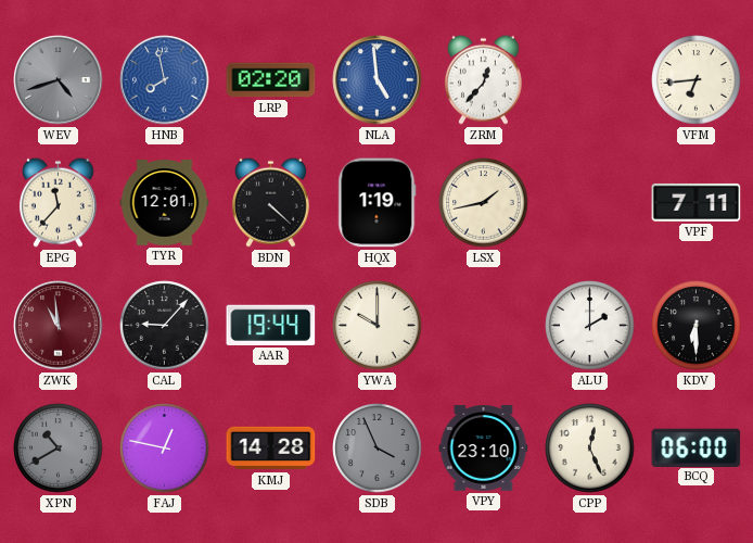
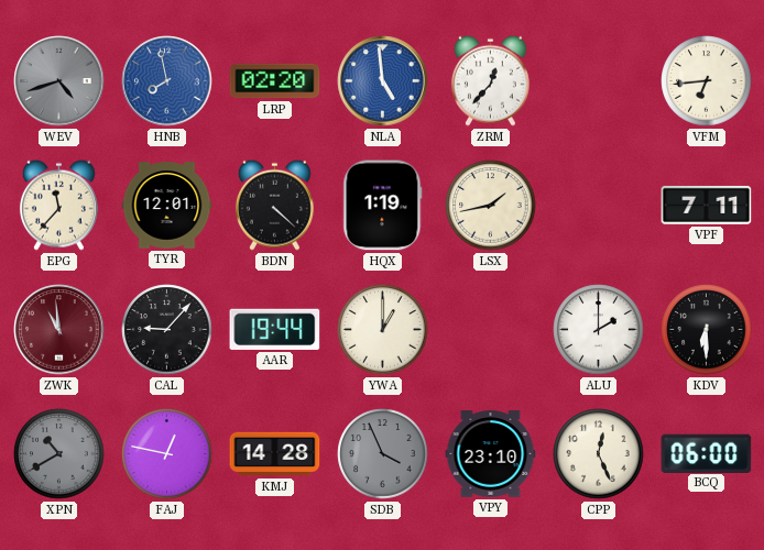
YWA: 10:00 -> 1:00
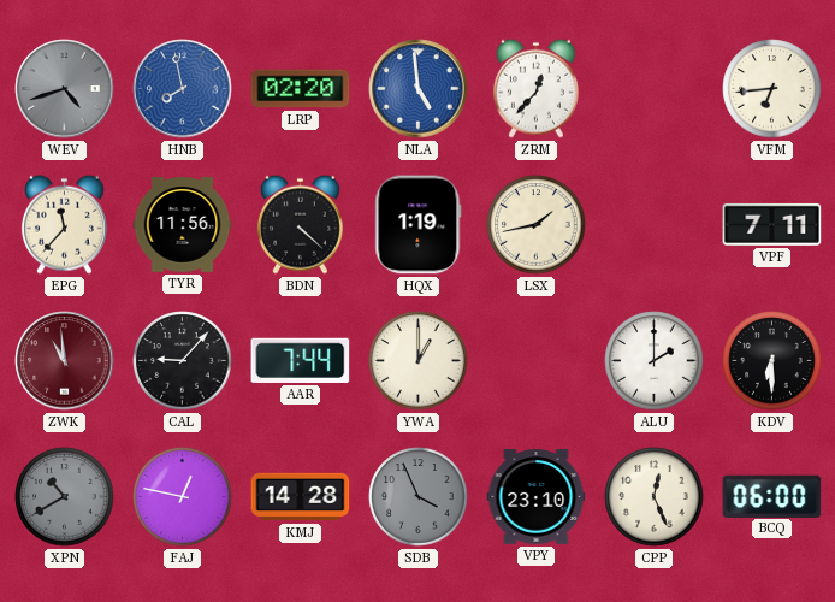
TYR: 12:01 -> 11:56
AAR: 19:44 -> 7:44
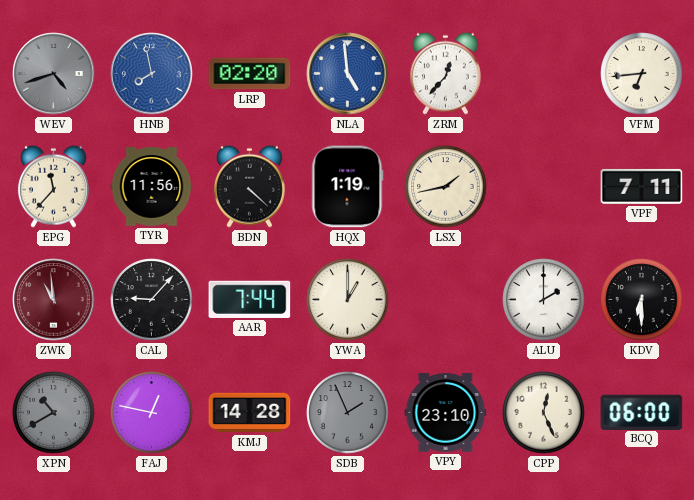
SDB: 3:56 -> 1:56
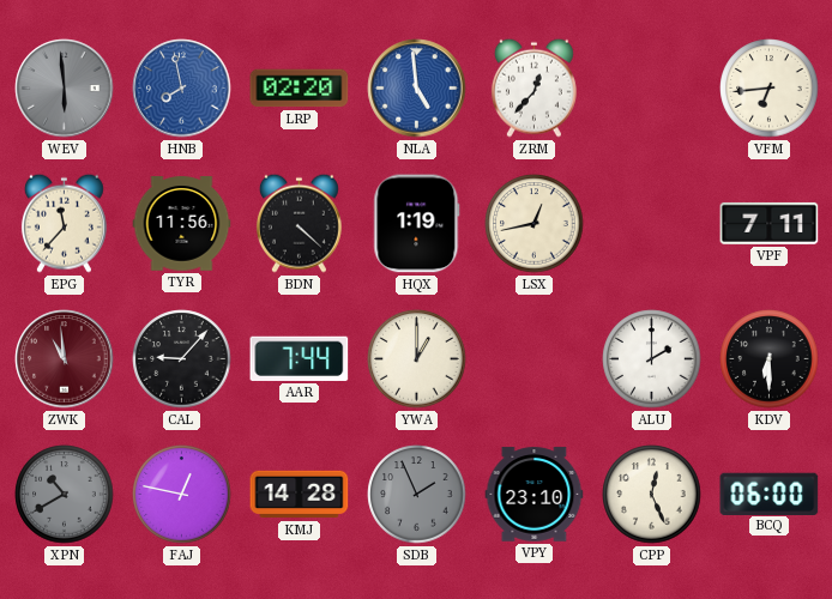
WEV: 4:42 -> 5:59
LSX: 1:43 -> 12:43
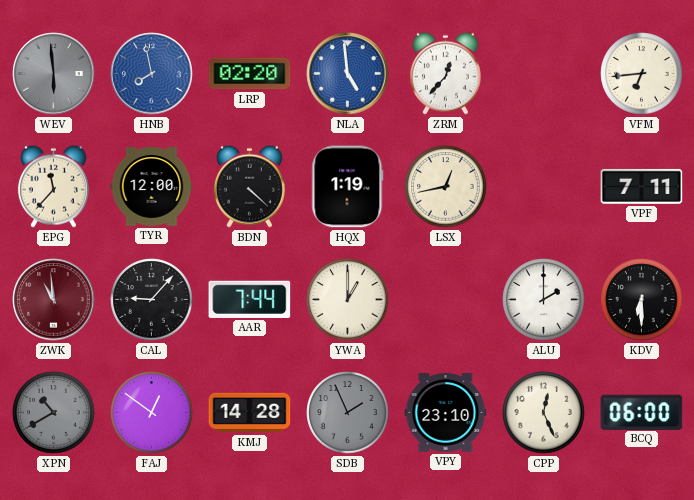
TYR: 11:56 -> 12:00
FAJ: 12:47 -> 12:51
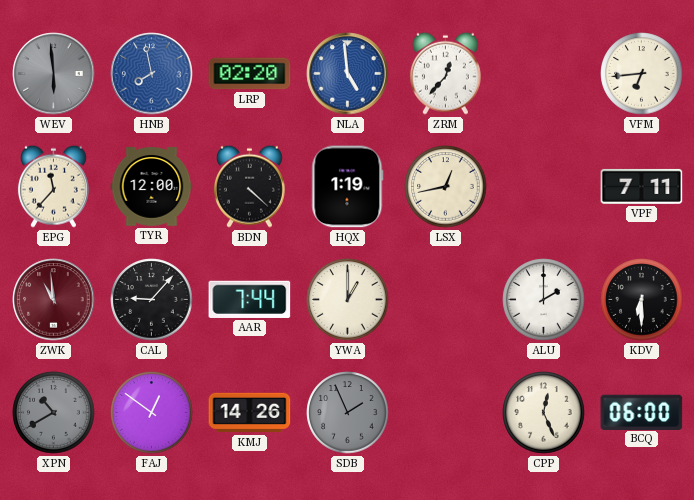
KMJ: 14:28 -> 14:26
VPY: 23:10 -> none
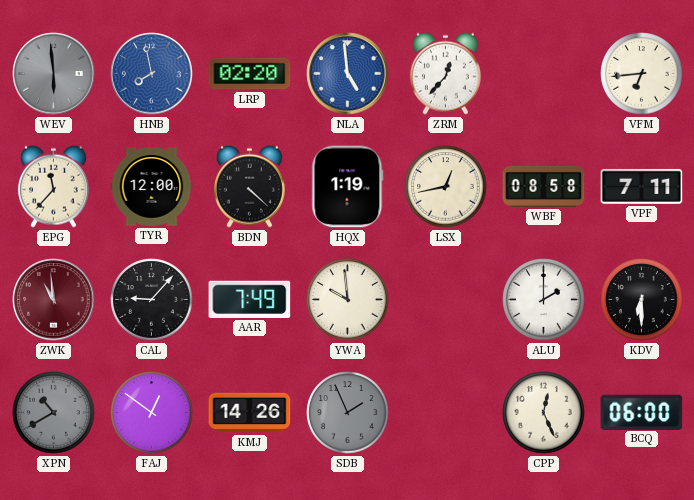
WBF: none -> 08:58
AAR: 7:44 -> 7:49
YWA: 1:00 -> 9:59
